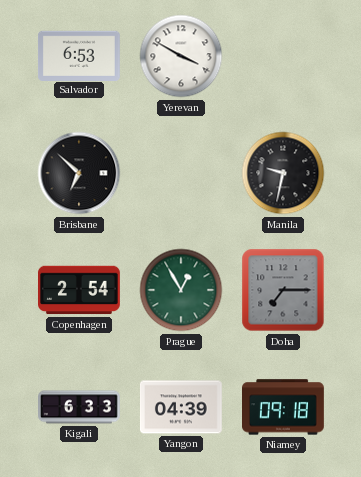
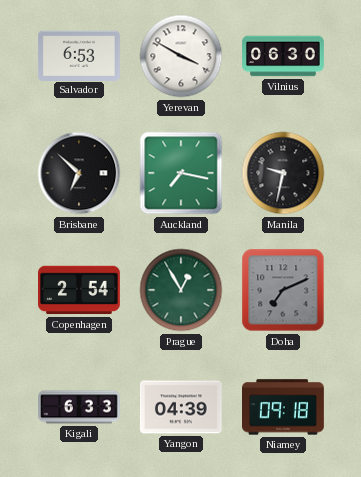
Vilnius: none -> 06:30
Auckland: none -> 7:17
Doha: 7:15 -> 7:11
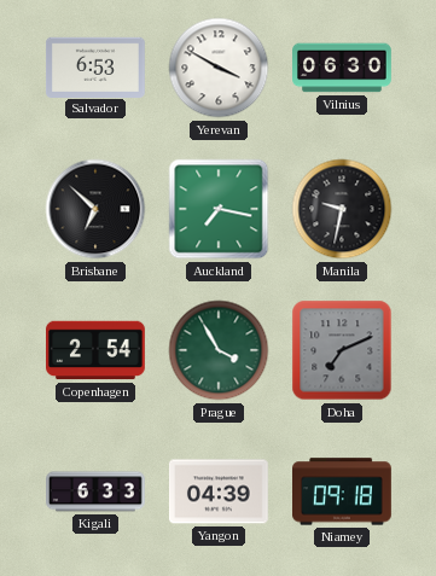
Prague: 12:55 -> 3:55
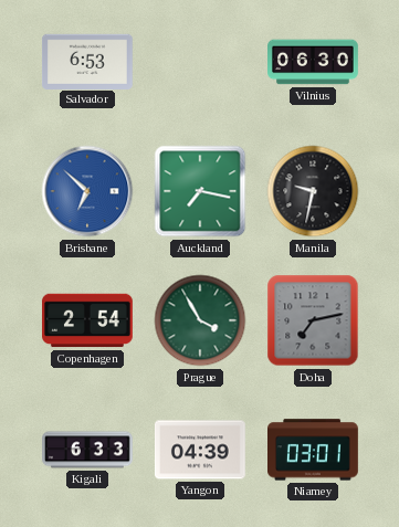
Yerevan: 3:50 -> none
Brisbane dial: black -> blue
Doha: 7:11 -> 7:13
Niamey: 09:18 -> 03:01
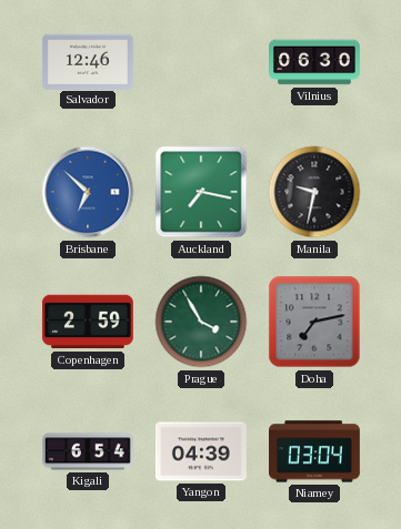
Salvador: 6:53 -> 12:46
Copenhagen: 2:54 -> 2:59
Kigali: 6:33 -> 6:54
Niamey: 03:01 -> 03:04
